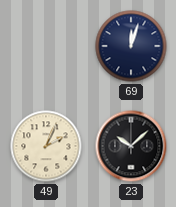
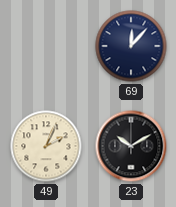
69: 12:03 -> 12:07
23: 10:08 -> 10:10
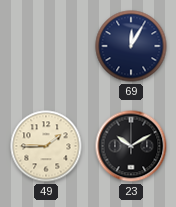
69: 12:07 -> 12:05
49: 2:04 -> 1:45
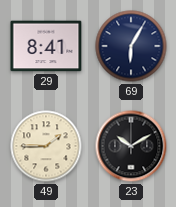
29: none -> 8:41
69: 12:05 -> 6:05
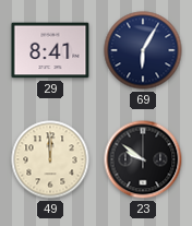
49: 1:45 -> 12:00
23: 10:10 -> 9:51
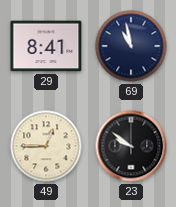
69: 6:05 -> 10:58
49: 12:00 -> 12:45
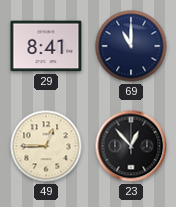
69: 10:58 -> 11:00
23: 9:51 -> 12:53
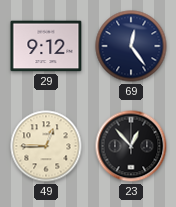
29: 8:41 -> 9:12
69: 11:00 -> 12:24
